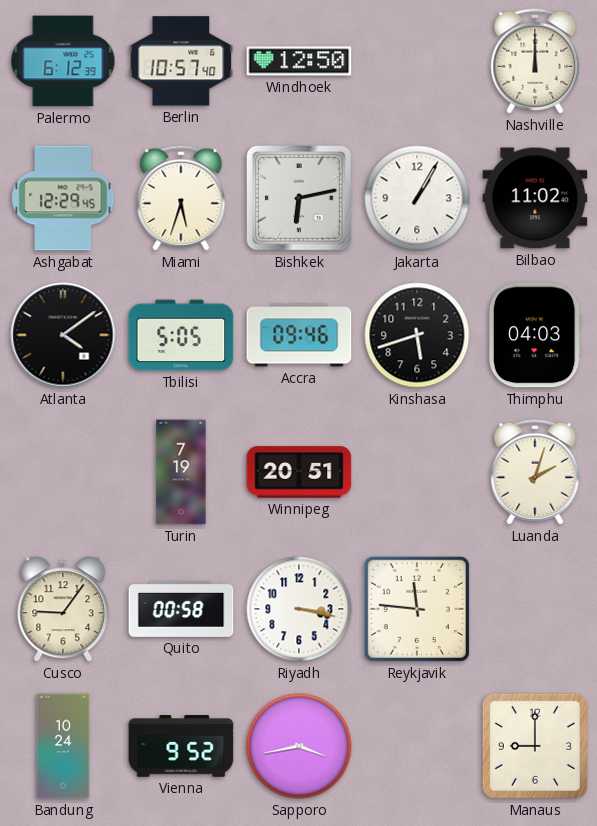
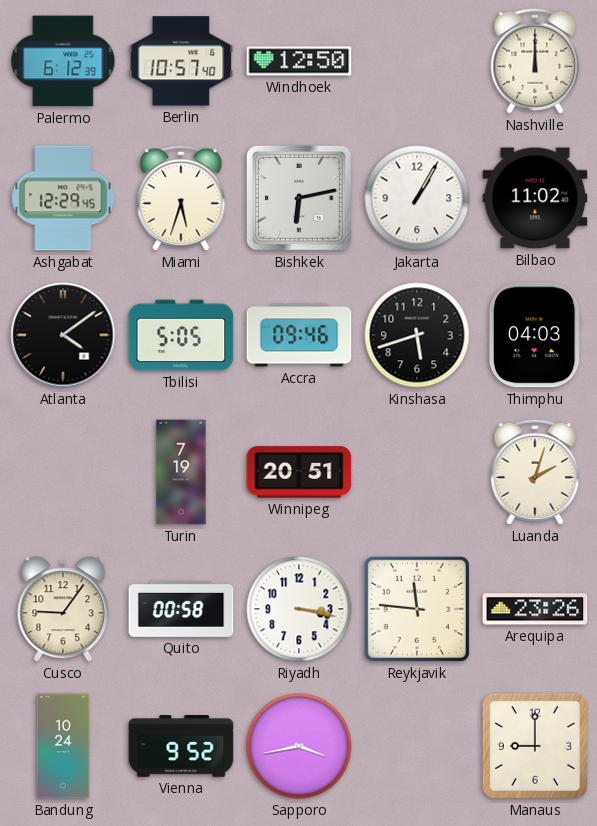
Arequipa: none -> 23:26
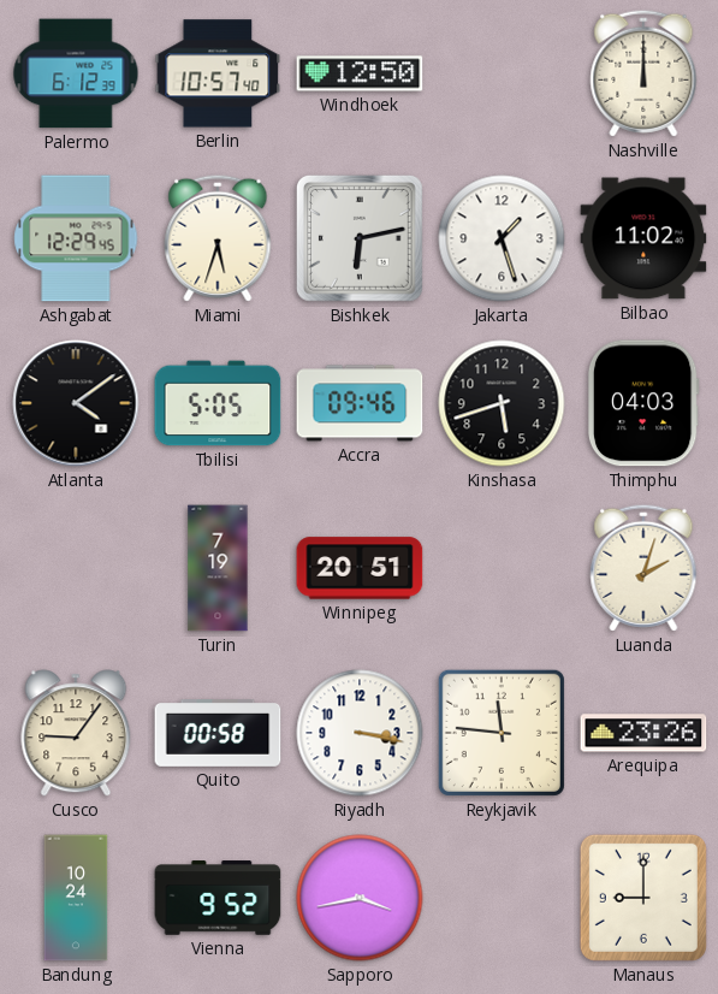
Jakarta: 1:05 -> 1:27
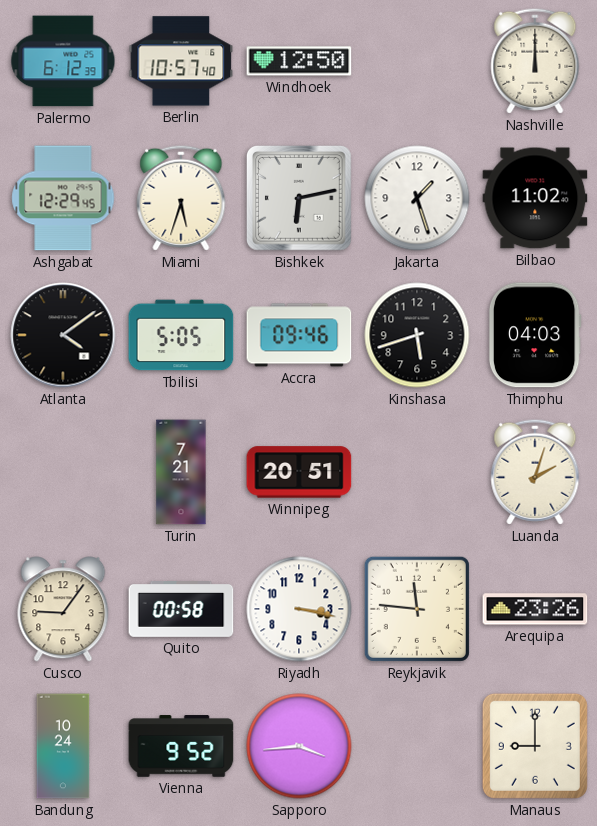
Turin: 7:19 -> 7:21
Sapporo: 3:43 -> 3:44
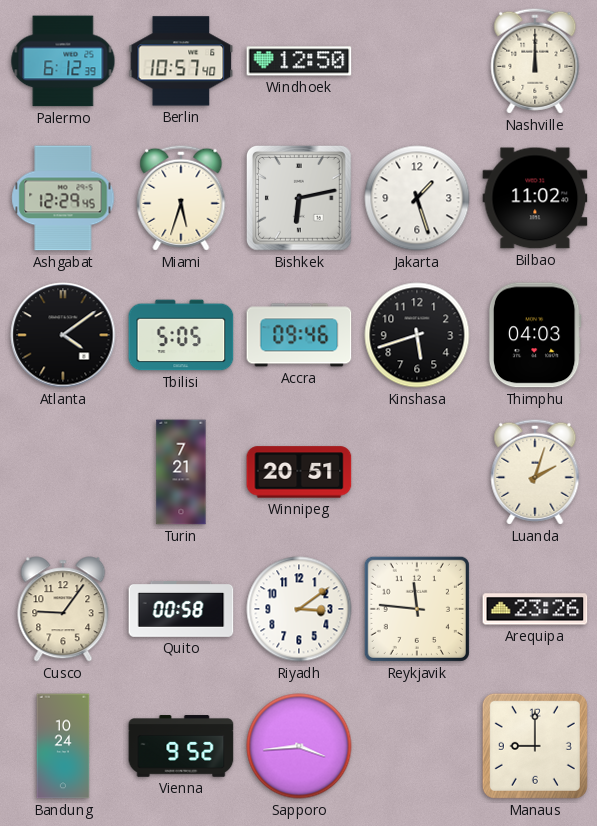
Riyadh: 3:17 -> 3:09
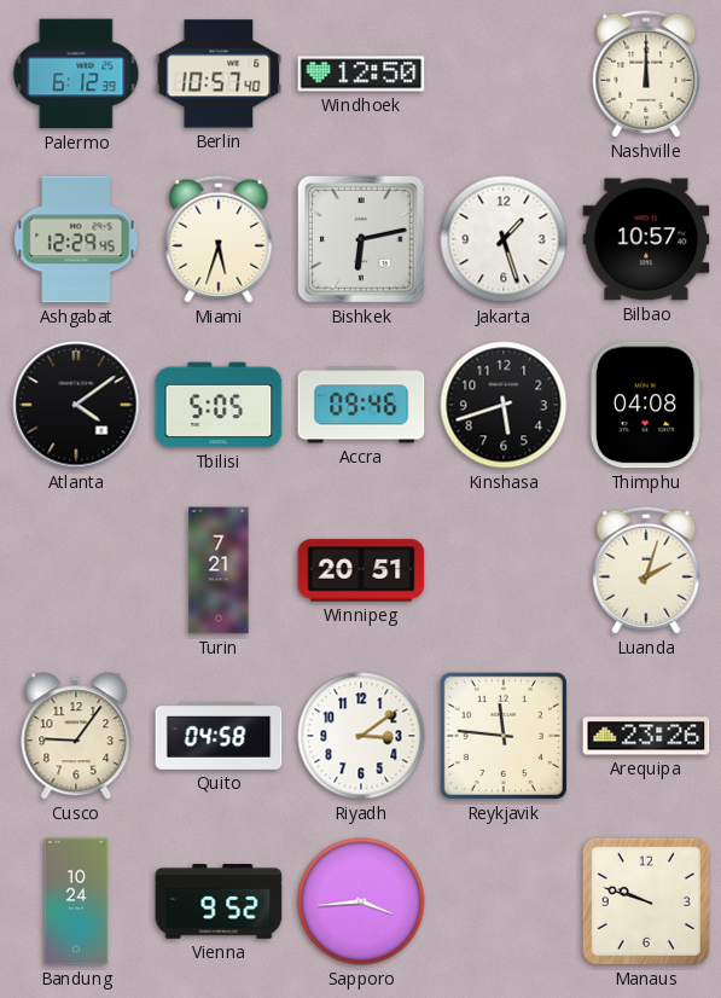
Bilbao: 11:02 -> 10:57
Thimphu: 04:03 -> 04:08
Quito: 00:58 -> 04:58
Manaus: 9:00 -> 9:48
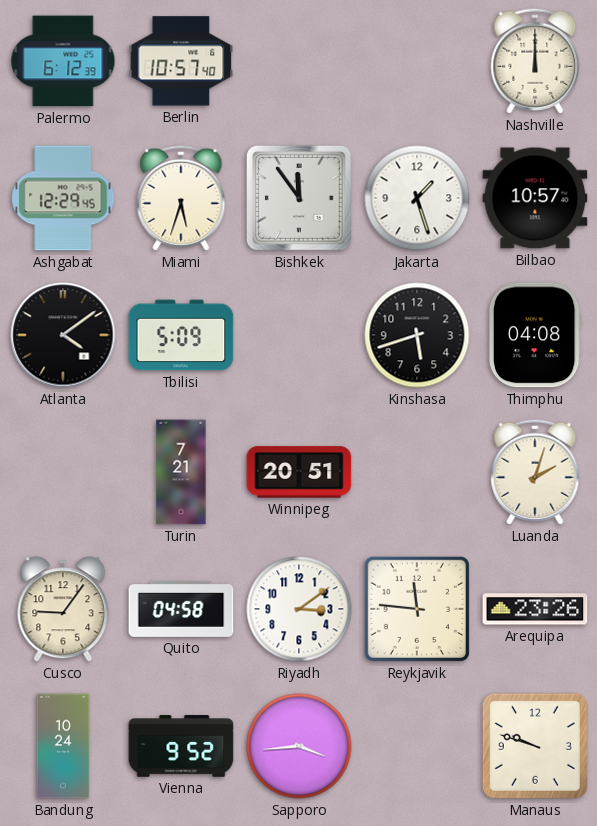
Windhoek: 12:50 -> none
Bishkek: 6:13 -> 11:54
Tbilisi: 5:05 -> 5:09
Accra: 09:46 -> none
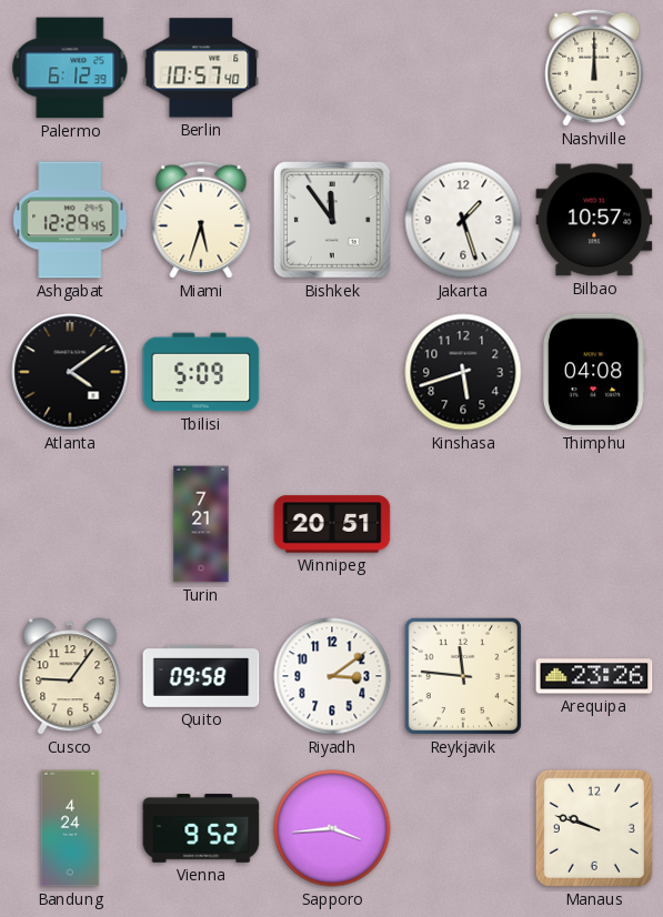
Luanda: 2:03 -> none
Quito: 04:58 -> 09:58
Bandung: 10:24 -> 4:24
